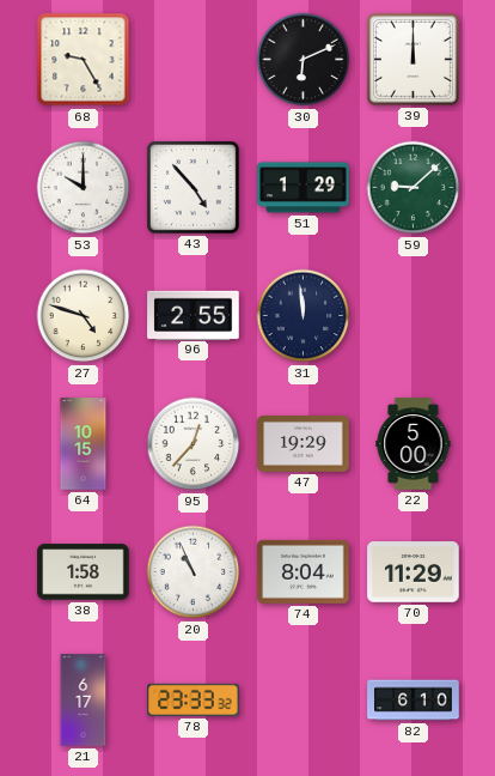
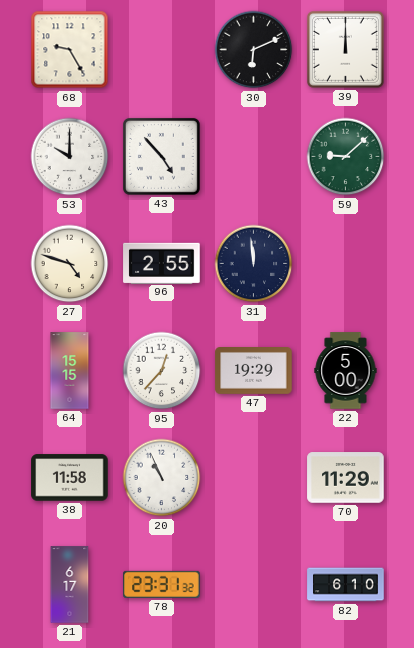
51: 1:29 -> none
64: 10:15 -> 15:15
38: 1:58 -> 11:58
74: 8:04 -> none
78: 23:33 -> 23:31
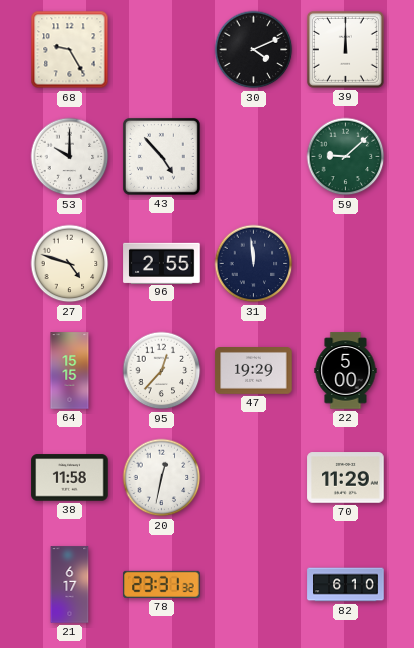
30: 6:11 -> 4:11
20: 10:56 -> 12:32
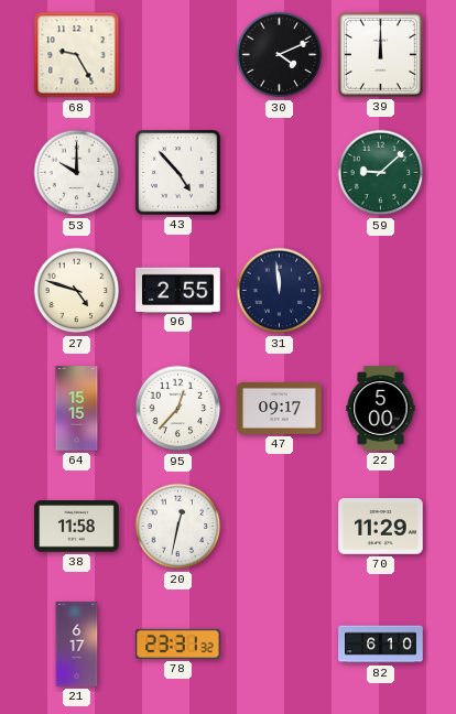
47: 19:29 -> 09:17
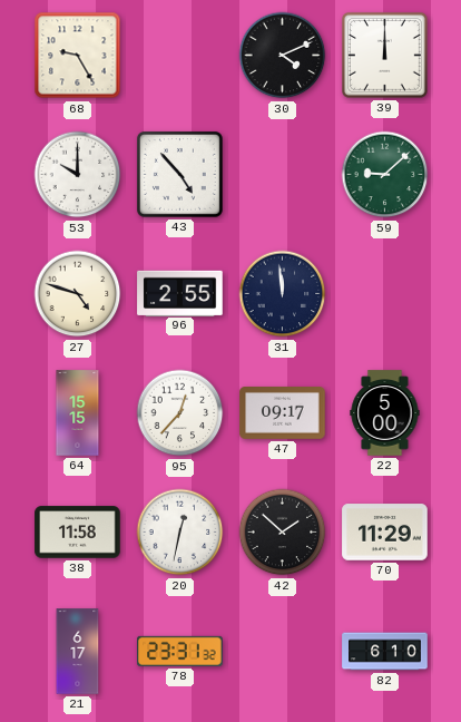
42: none -> 1:52
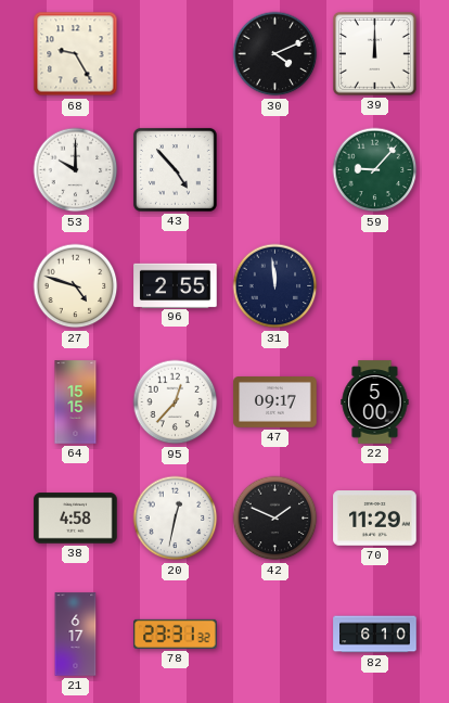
59: 9:08 -> 9:07
38: 11:58 -> 4:58
42: 1:52 -> 1:49
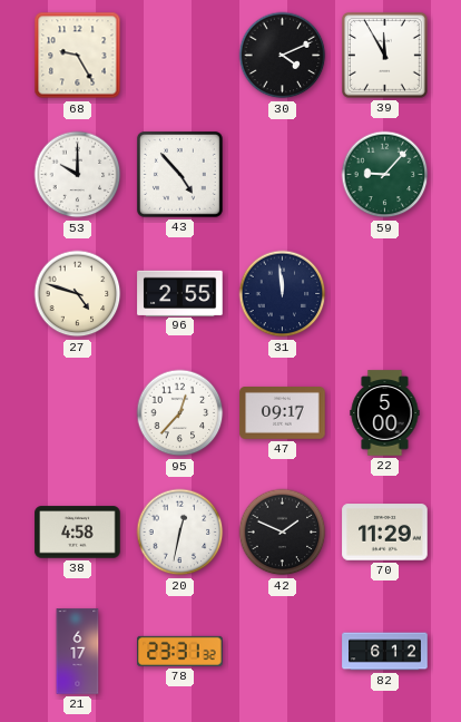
39: 12:00 -> 11:55
64: 15:15 -> none
82: 6:10 -> 6:12
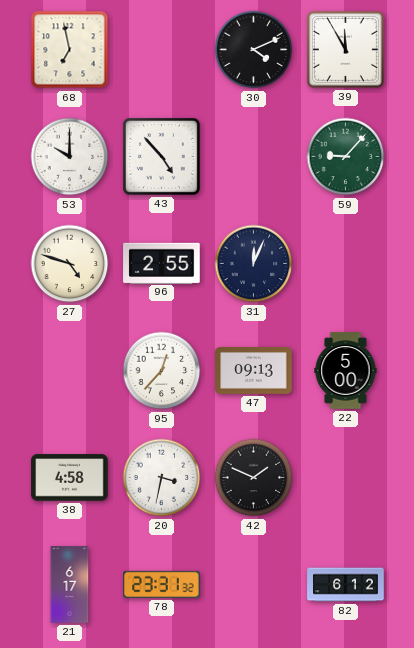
68: 9:25 -> 6:58
31: 11:59 -> 12:04
47: 09:17 -> 09:13
20: 12:32 -> 3:32
70: 11:29 -> none
